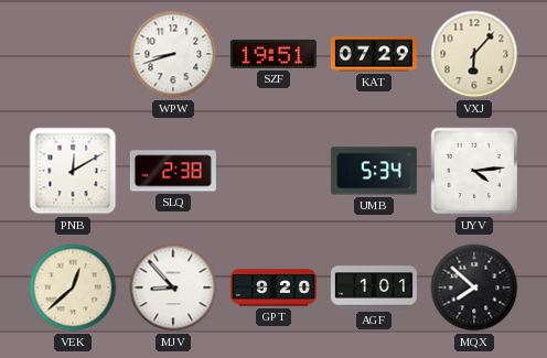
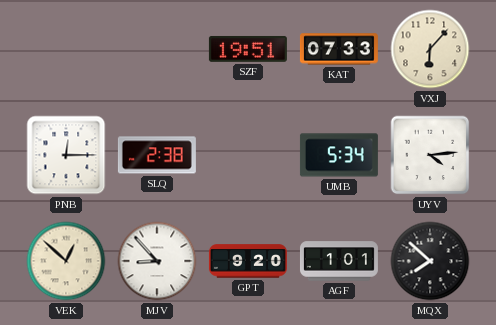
WPW: 8:42 -> none
KAT: 07:29 -> 07:33
PNB: 12:10 -> 12:15
VEK: 12:38 -> 12:52
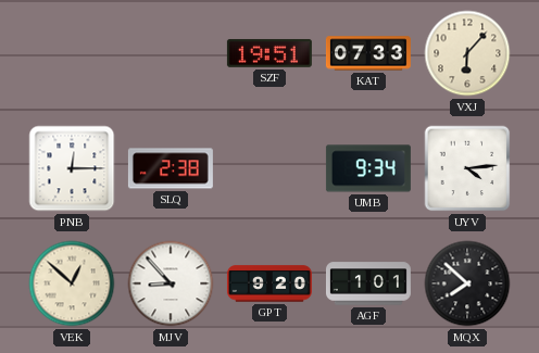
UMB: 5:34 -> 9:34
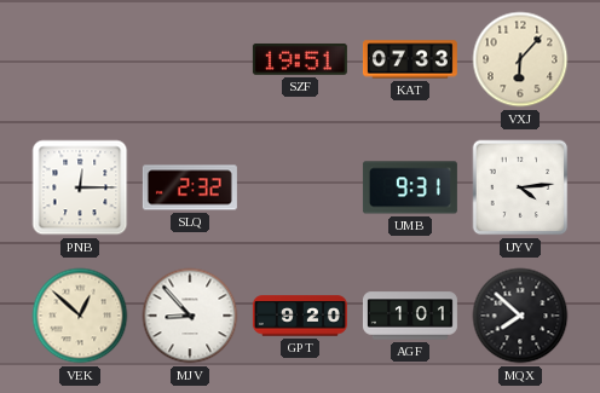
SLQ: 2:38 -> 2:32
UMB: 9:34 -> 9:31
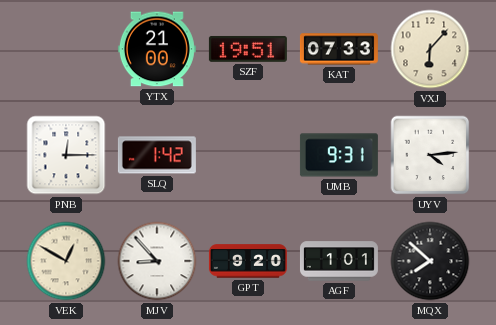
YTX: none -> 21:00
SLQ: 2:32 -> 1:42
VEK: 12:52 -> 12:50
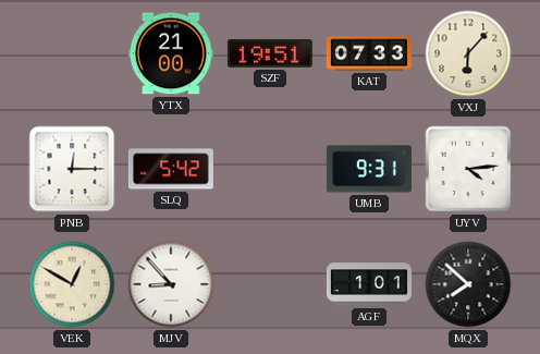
SLQ: 1:42 -> 5:42
GPT: 9:20 -> none
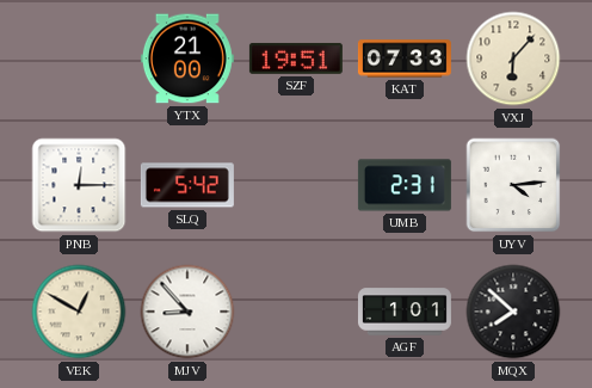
UMB: 9:31 -> 2:31
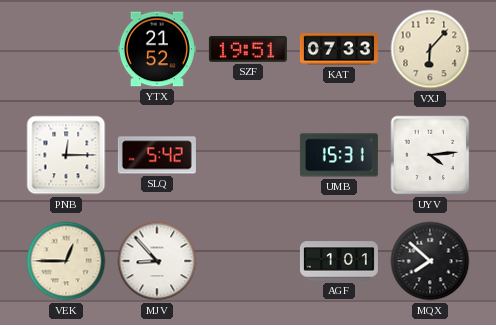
YTX: 21:00 -> 21:52
UMB: 2:31 -> 15:31
VEK: 12:50 -> 12:45
